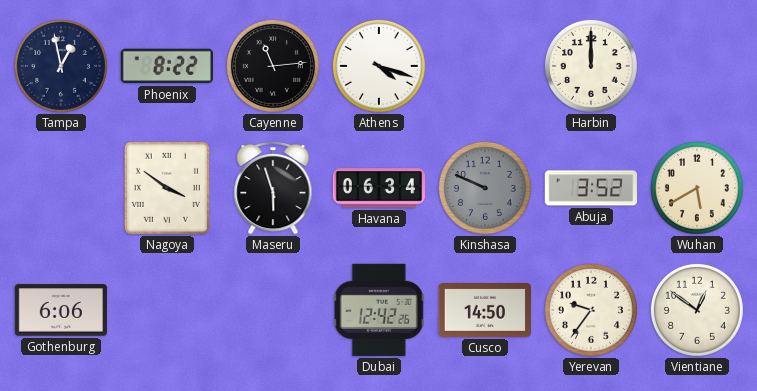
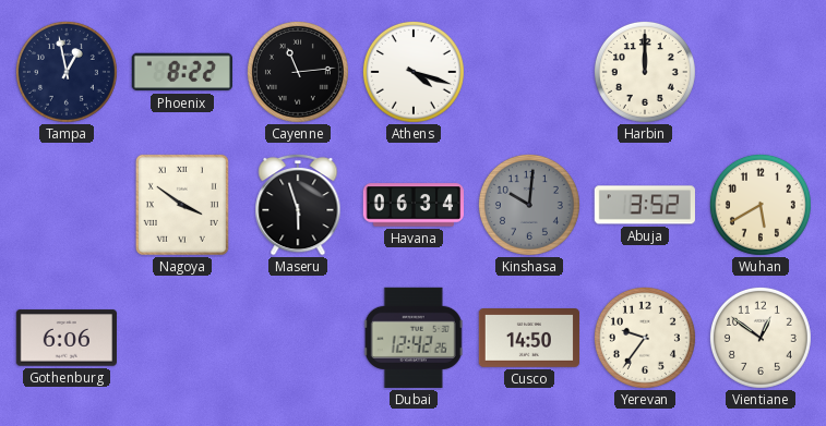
Kinshasa: 9:49 -> 10:01
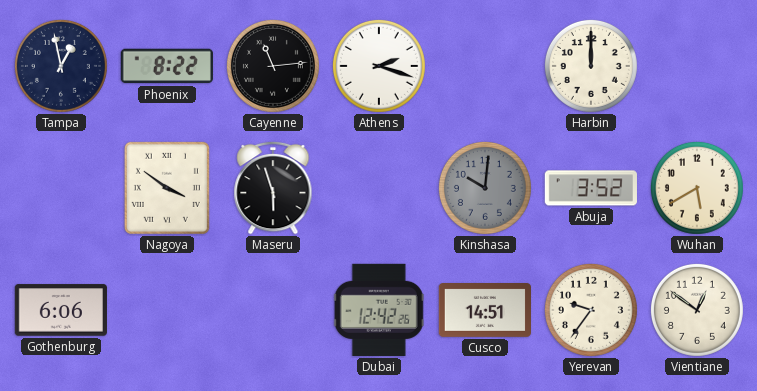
Athens: 4:18 -> 2:18
Havana: 06:34 -> none
Cusco: 14:50 -> 14:51
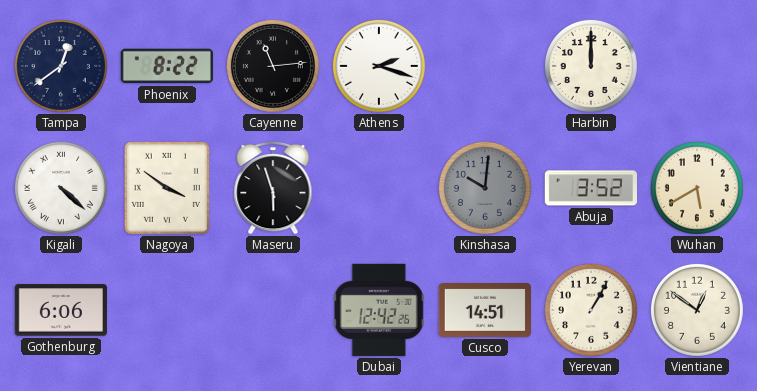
Tampa: 12:58 -> 12:39
Kigali: none -> 4:22
Yerevan: 9:36 -> 1:05
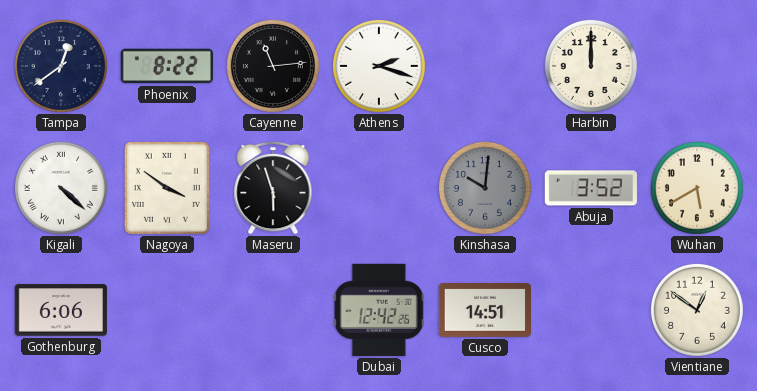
Yerevan: 1:05 -> none
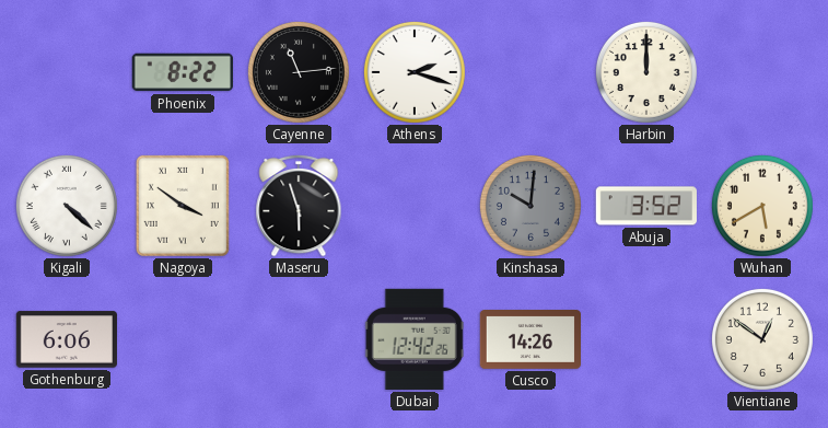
Tampa: 12:39 -> none
Cusco: 14:51 -> 14:26
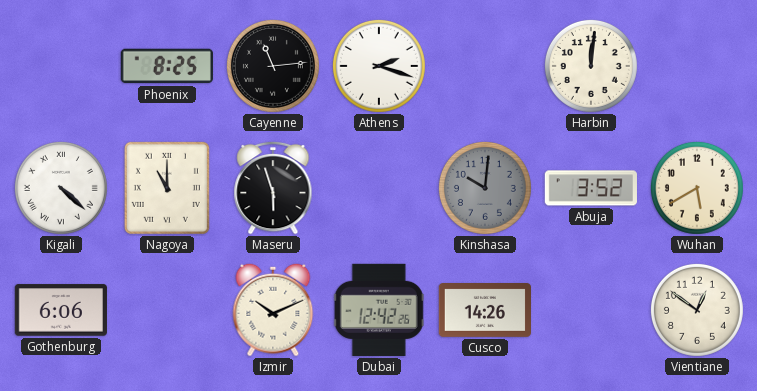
Phoenix: 8:22 -> 8:25
Harbin: 12:00 -> 12:01
Nagoya: 3:51 -> 11:00
Izmir: none -> 10:11
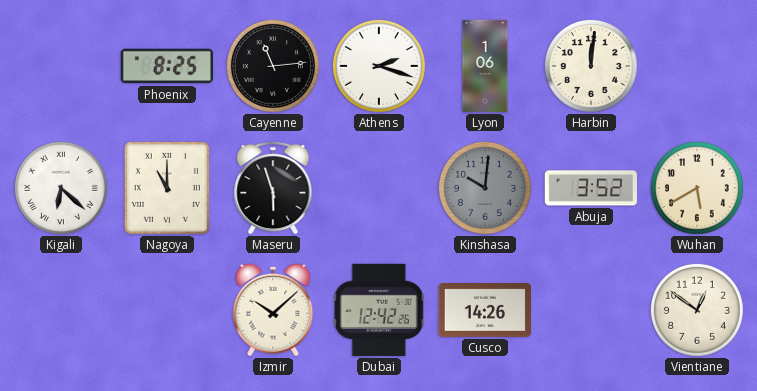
Lyon: none -> 1:06
Kigali: 4:22 -> 6:22
Gothenburg: 6:06 -> none
Izmir: 10:11 -> 10:08
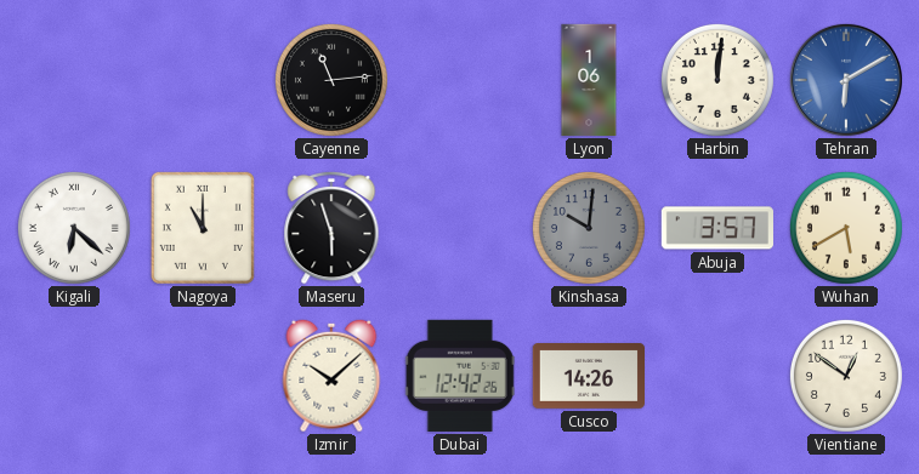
Phoenix: 8:25 -> none
Athens: 2:18 -> none
Tehran: none -> 6:10
Abuja: 3:52 -> 3:57
